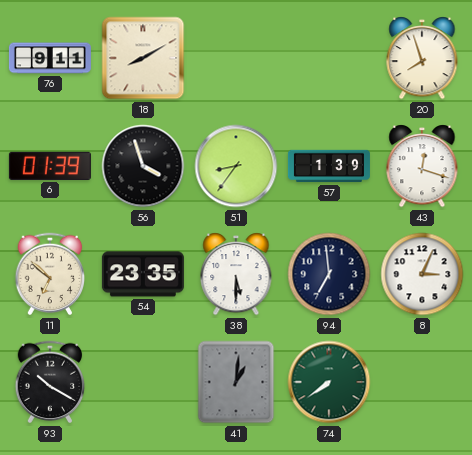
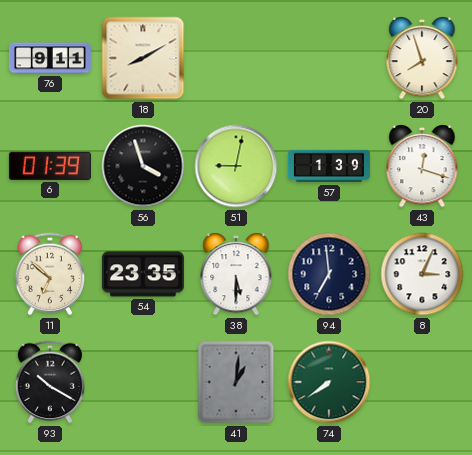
51: 8:36 -> 9:02
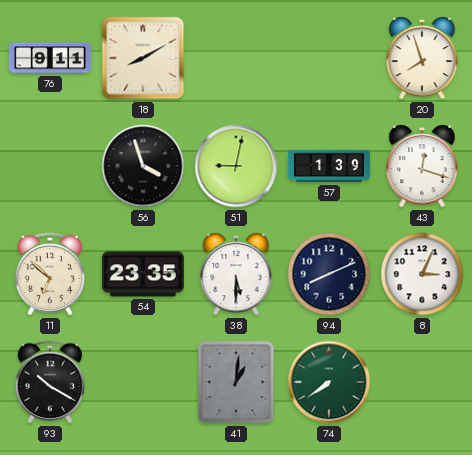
6: 01:39 -> none
94: 6:59 -> 8:11
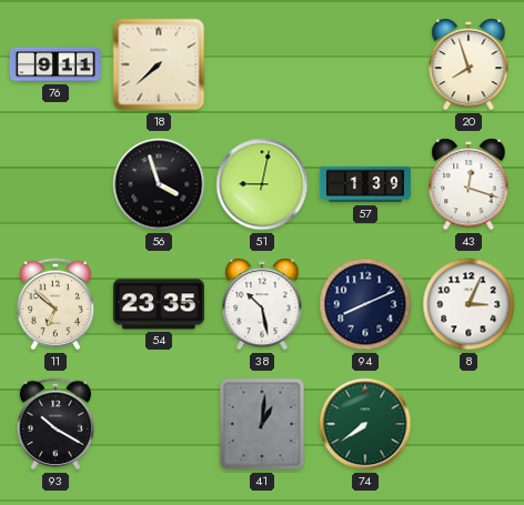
18: 8:10 -> 7:38
38: 5:30 -> 10:28
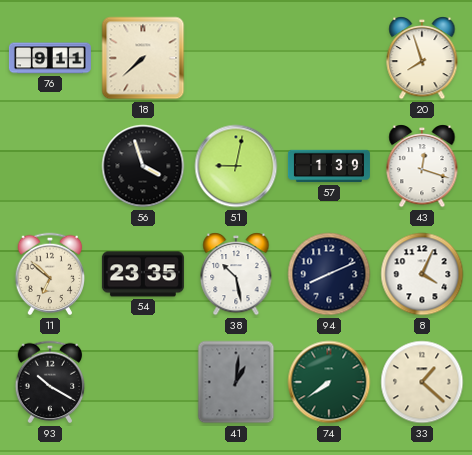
8: 3:04 -> 4:04
33: none -> 1:22
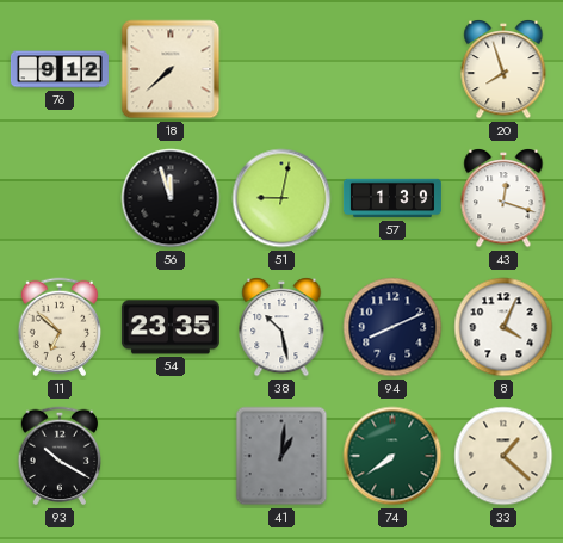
76: 9:11 -> 9:12
56: 3:57 -> 11:57
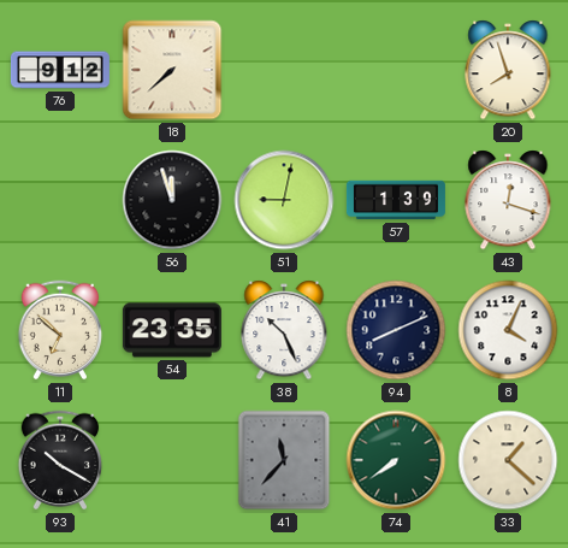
38: 10:28 -> 10:26
41: 1:01 -> 11:37
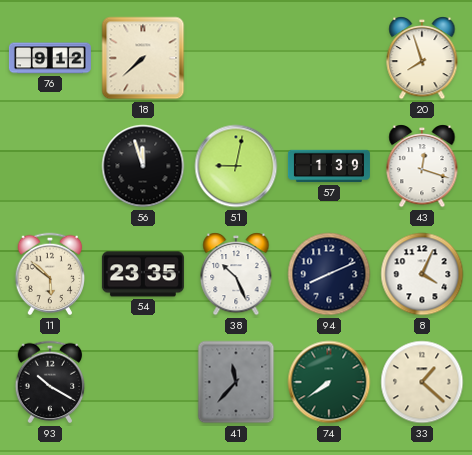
11: 6:52 -> 5:52
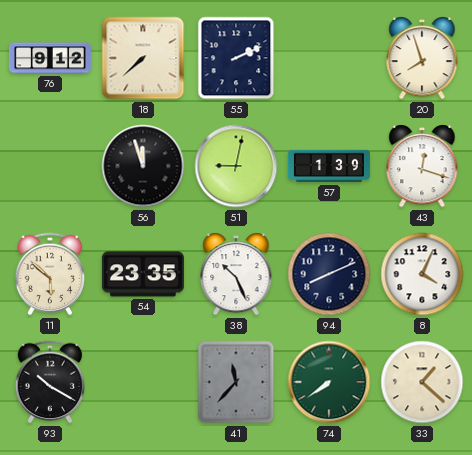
55: none -> 2:11
